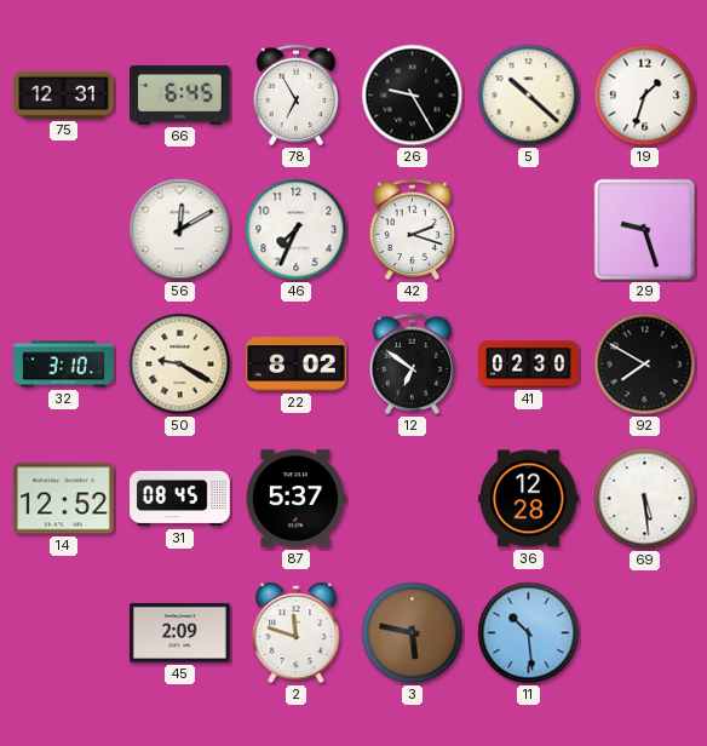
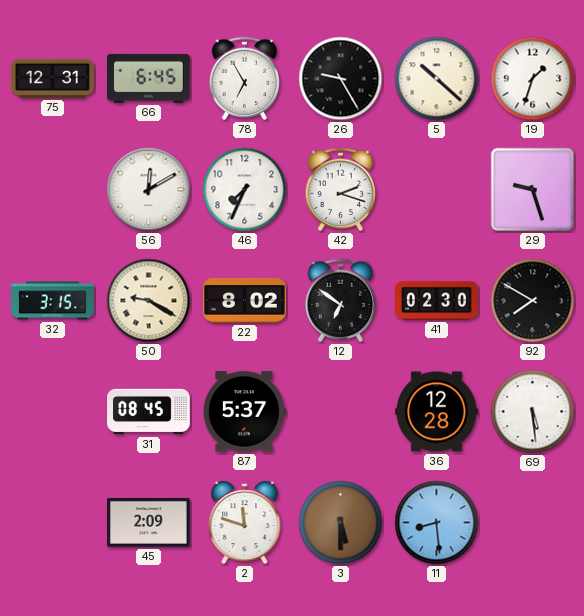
32: 3:10 -> 3:15
14: 12:52 -> none
3: 5:47 -> 5:30
11: 10:29 -> 8:29
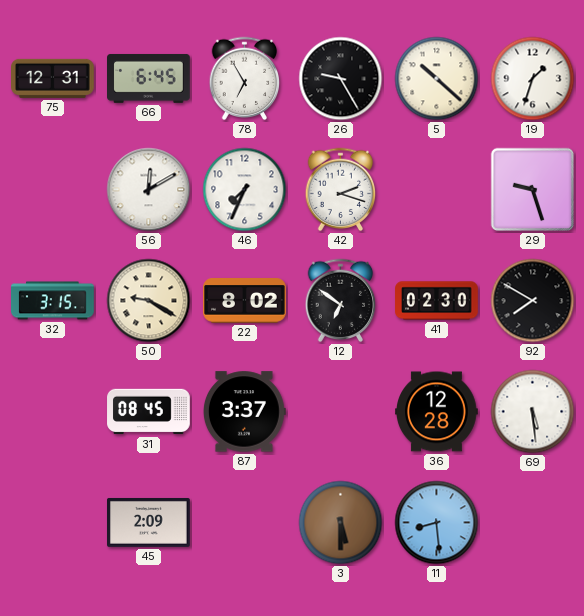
87: 5:37 -> 3:37
2: 11:48 -> none
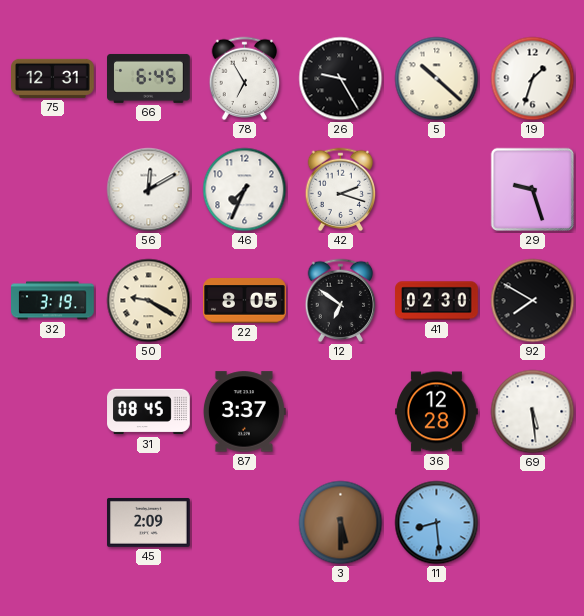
32: 3:15 -> 3:19
22: 8:02 -> 8:05
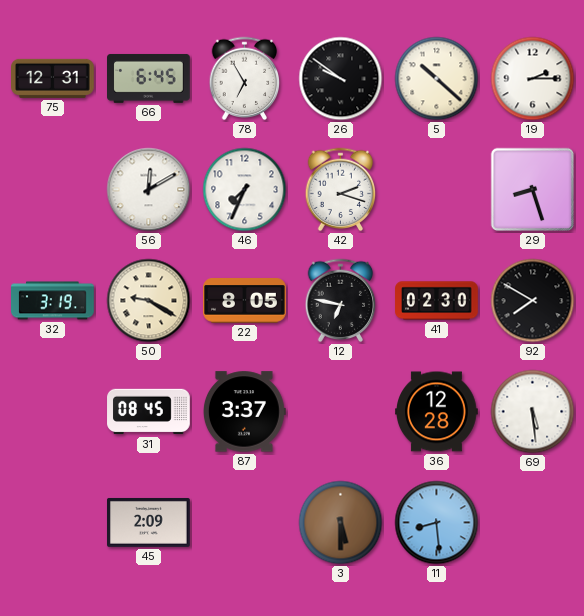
26: 9:25 -> 9:51
19: 1:33 -> 2:15
29: 9:27 -> 8:27
12: 6:51 -> 6:47
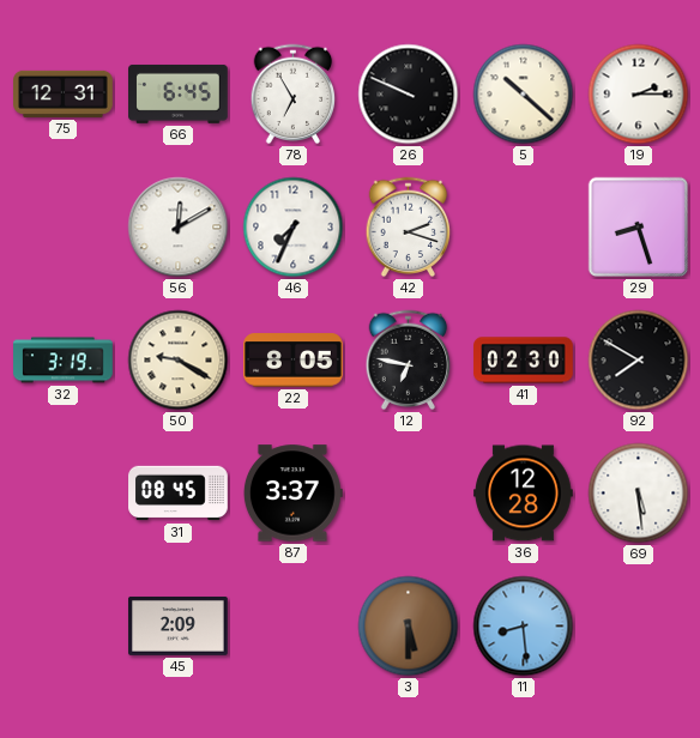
26: 9:51 -> 9:49
